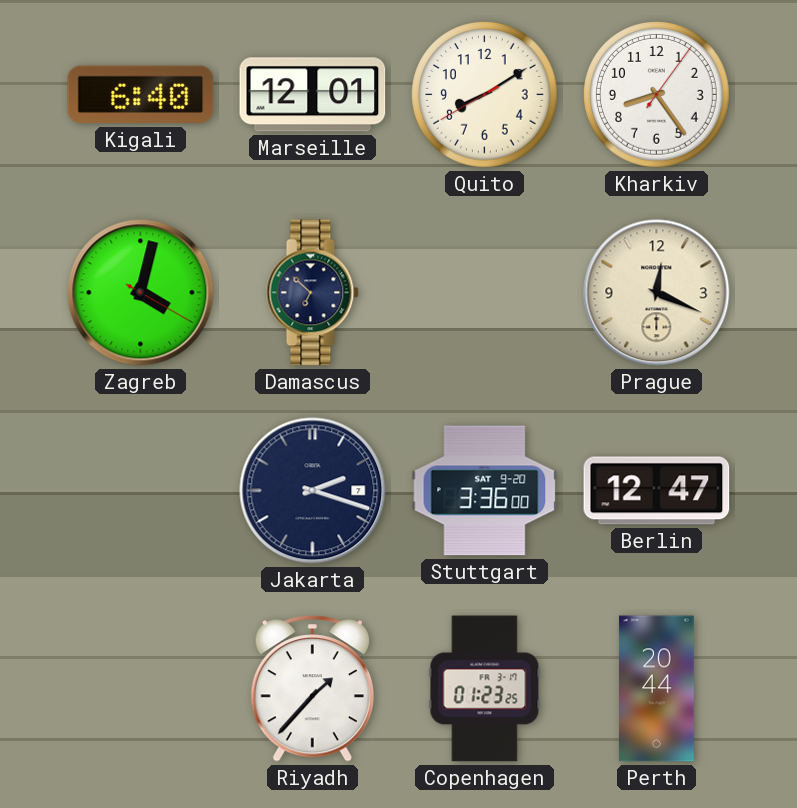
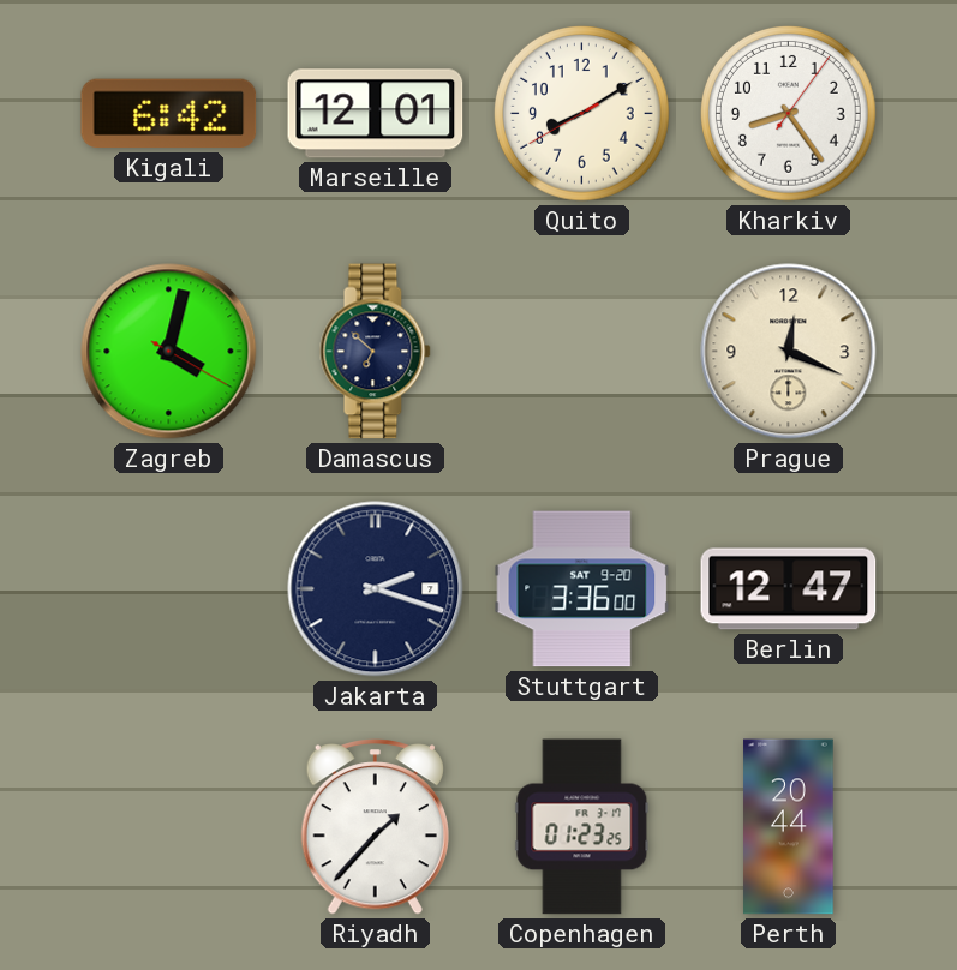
Kigali: 6:40 -> 6:42
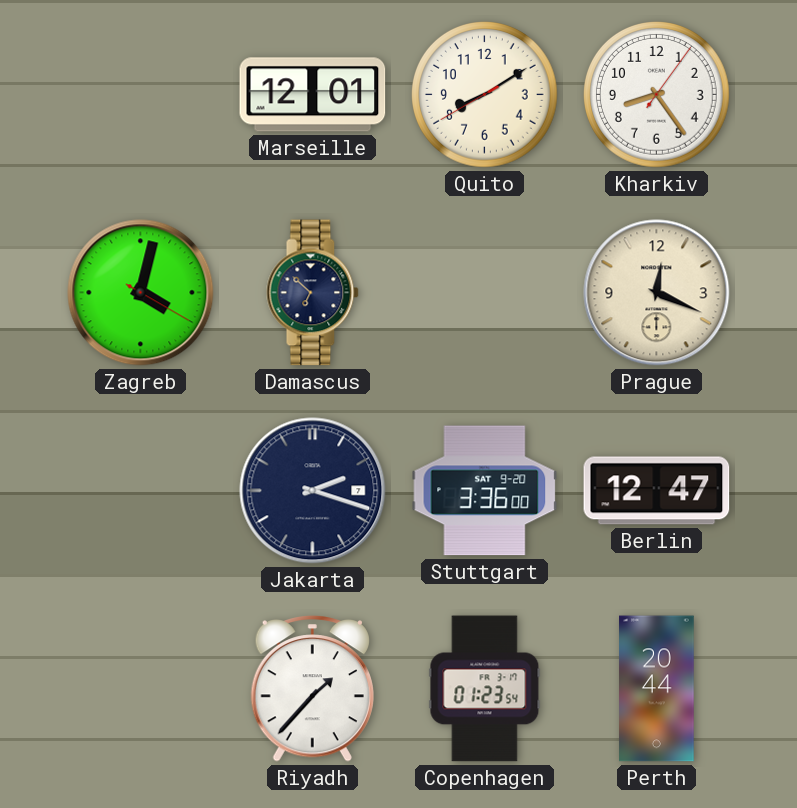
Kigali: 6:42 -> none
Copenhagen: 01:23:25 -> 01:23:54
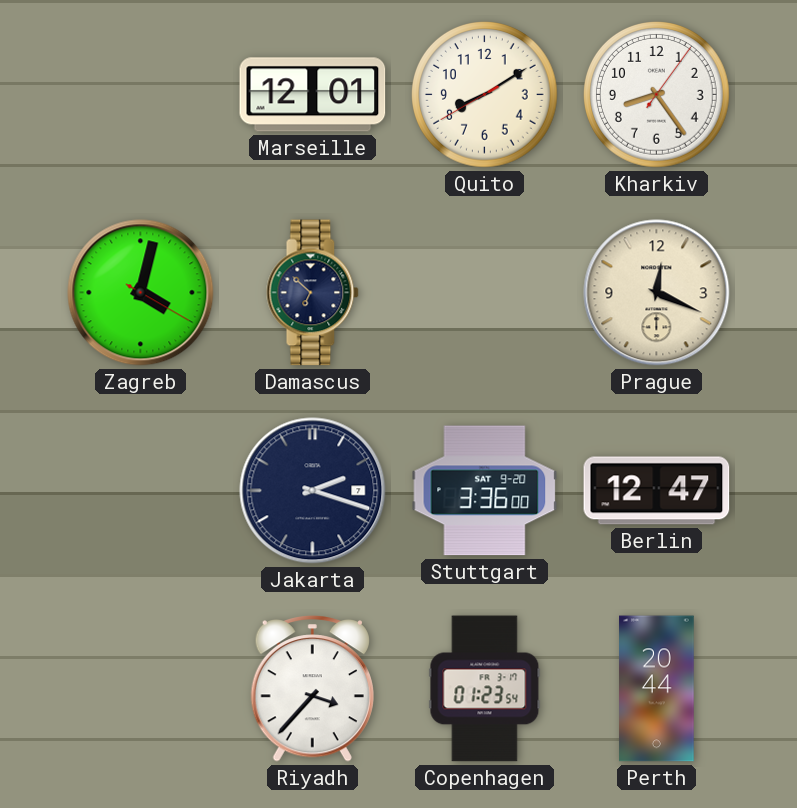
Riyadh: 1:37 -> 3:37
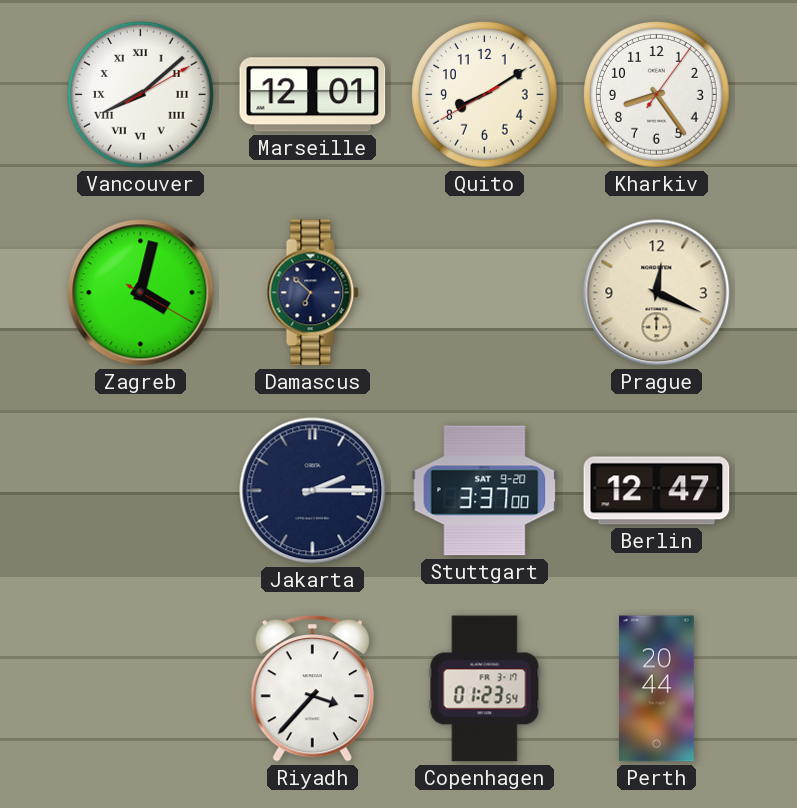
Vancouver: none -> 8:08
Jakarta: 2:18 -> 2:15
Stuttgart: 3:36 -> 3:37
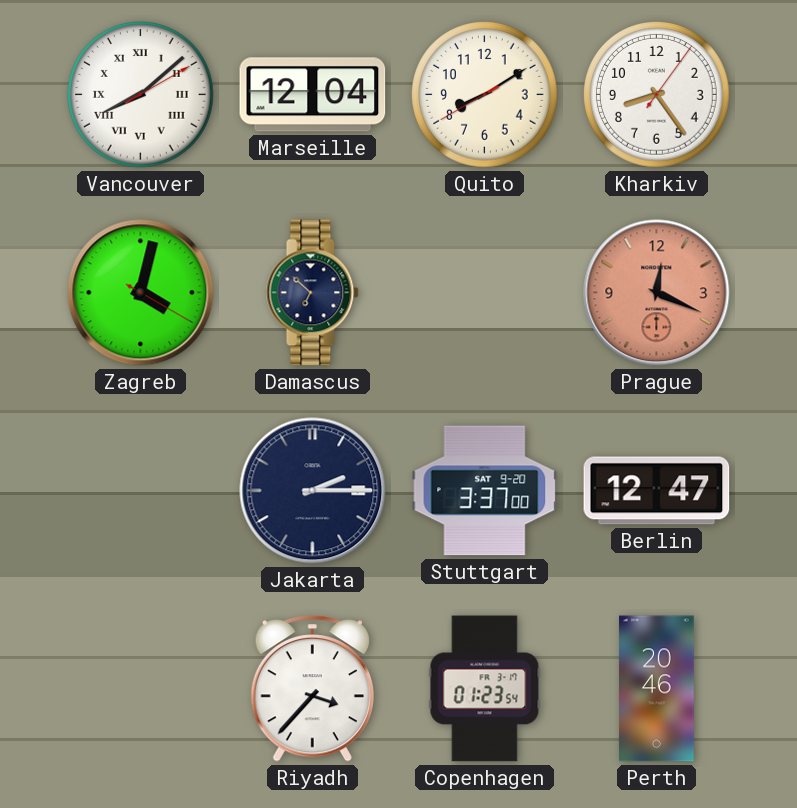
Marseille: 12:01 -> 12:04
Prague dial: cream -> salmon
Perth: 20:44 -> 20:46
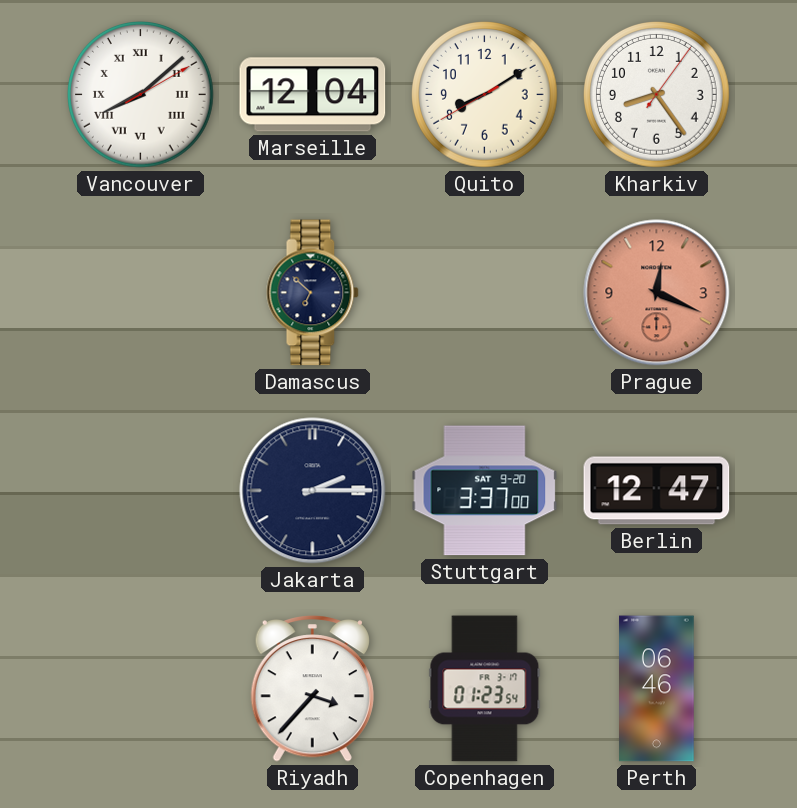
Zagreb: 4:02 -> none
Perth: 20:46 -> 06:46
